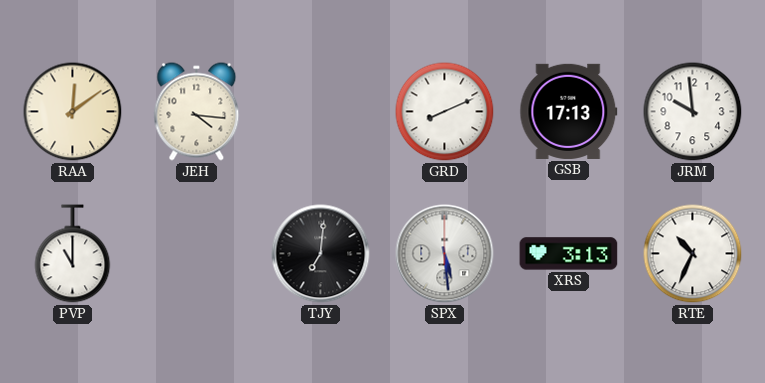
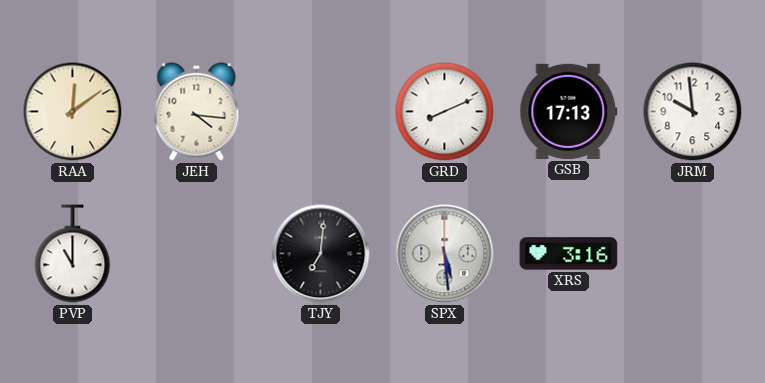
XRS: 3:13 -> 3:16
RTE: 10:34 -> none
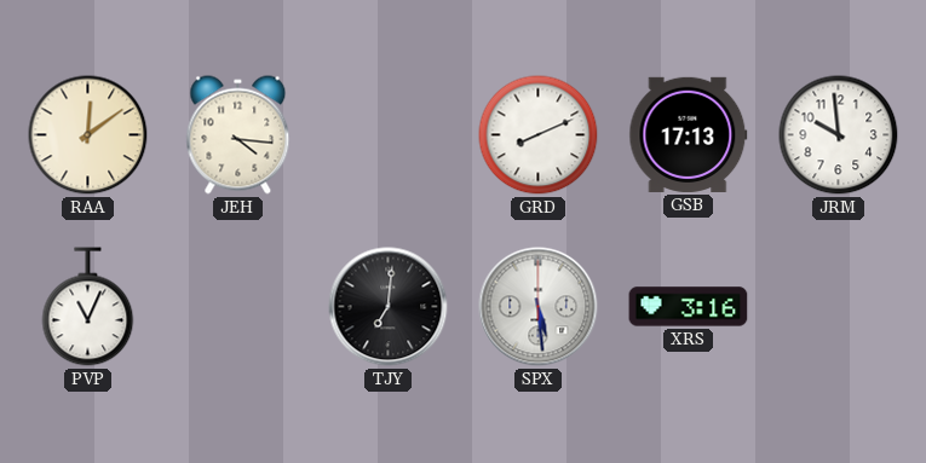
PVP: 11:00 -> 11:04
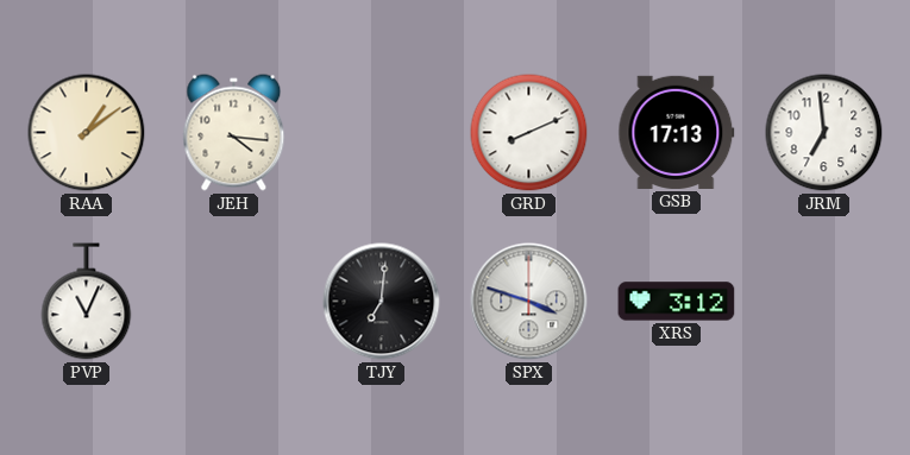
RAA: 12:09 -> 1:09
JRM: 9:59 -> 6:59
SPX: 5:29 -> 3:48
XRS: 3:16 -> 3:12
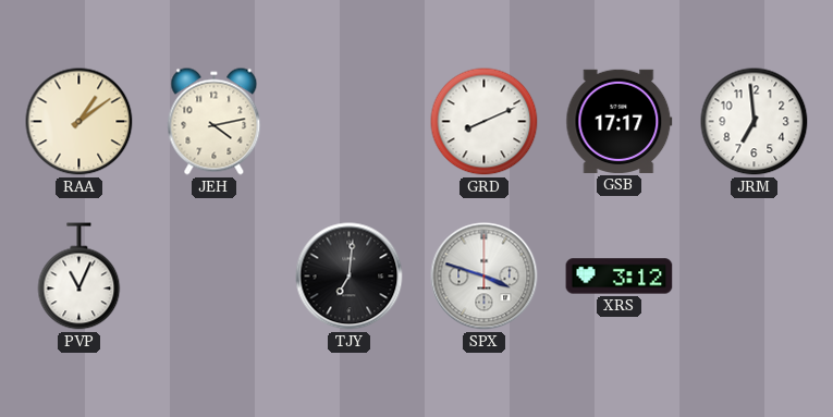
JEH: 4:16 -> 4:13
GSB: 17:13 -> 17:17
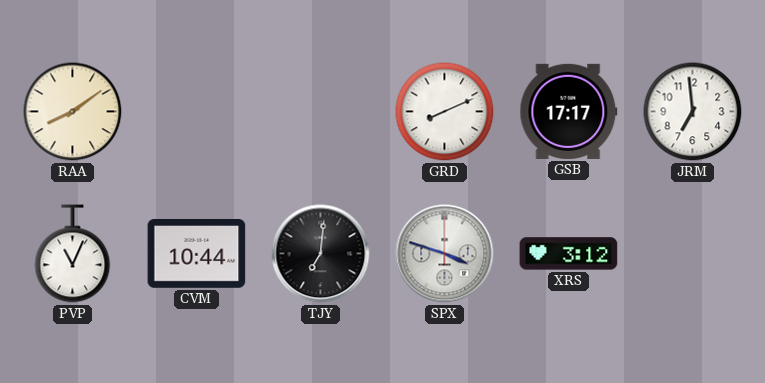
RAA: 1:09 -> 8:09
JEH: 4:13 -> none
CVM: none -> 10:44
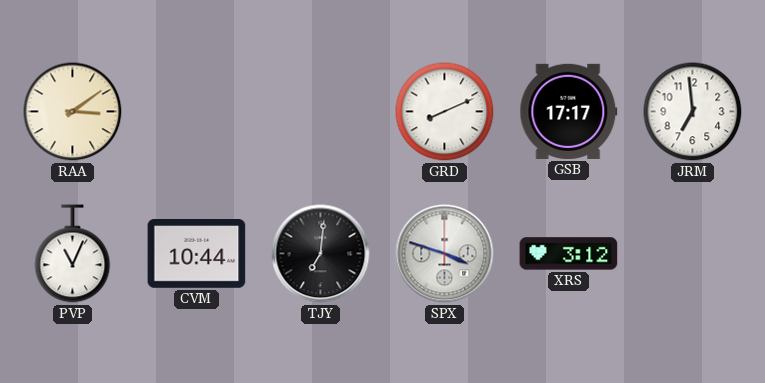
RAA: 8:09 -> 3:09
